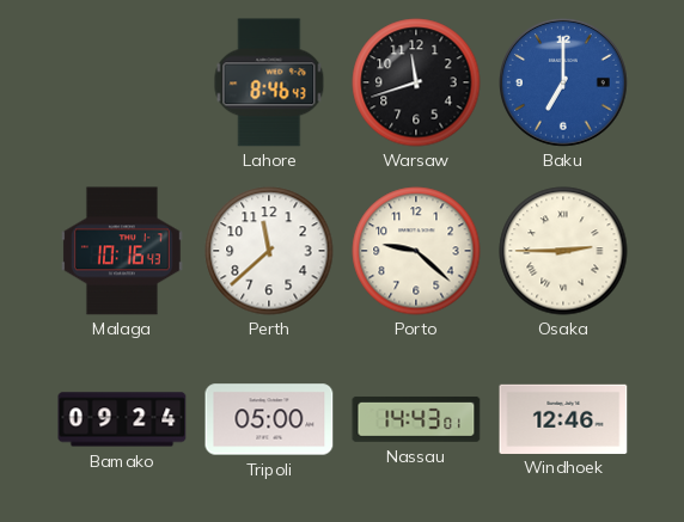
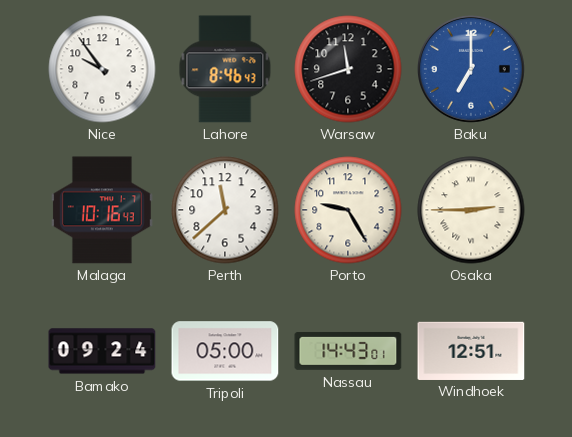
Nice: none -> 9:54
Porto: 9:22 -> 9:25
Windhoek: 12:46 -> 12:51
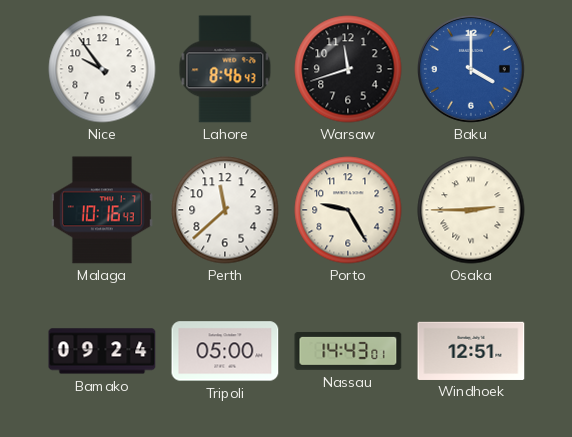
Baku: 7:00 -> 4:00
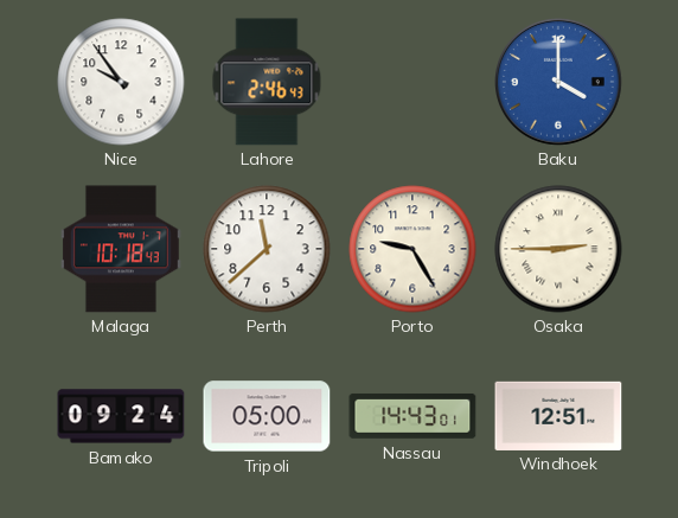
Lahore: 8:46 -> 2:46
Warsaw: 11:42 -> none
Malaga: 10:16 -> 10:18
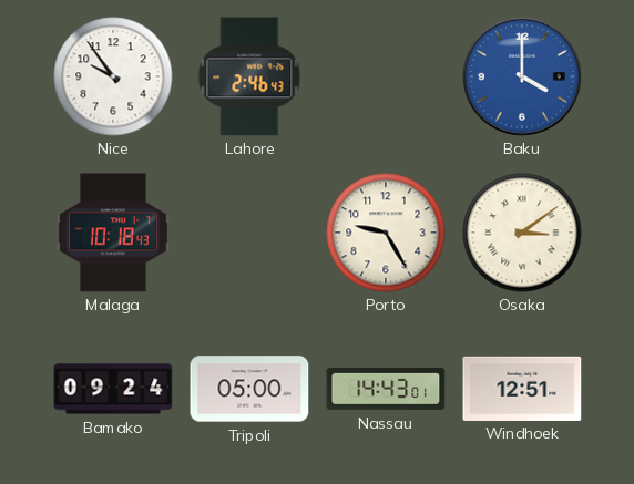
Perth: 11:38 -> none
Osaka: 2:45 -> 3:09
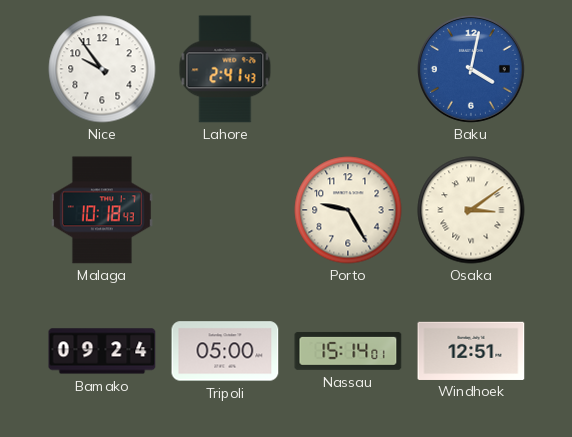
Lahore: 2:46 -> 2:41
Baku: 4:00 -> 4:02
Nassau: 14:43 -> 15:14
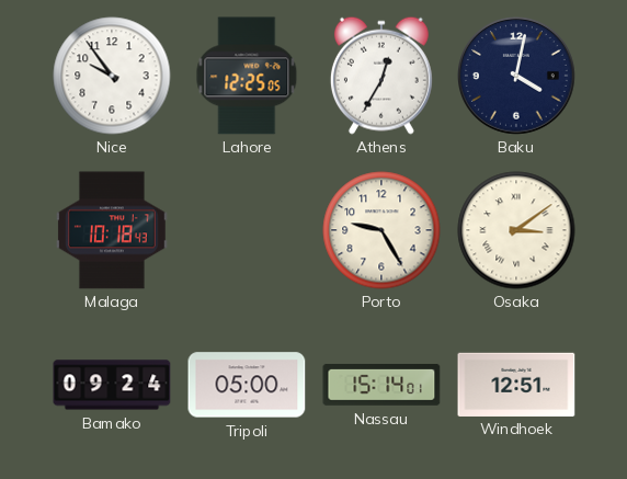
Lahore: 2:41 -> 12:25
Athens: none -> 12:35
Baku dial: blue -> navy
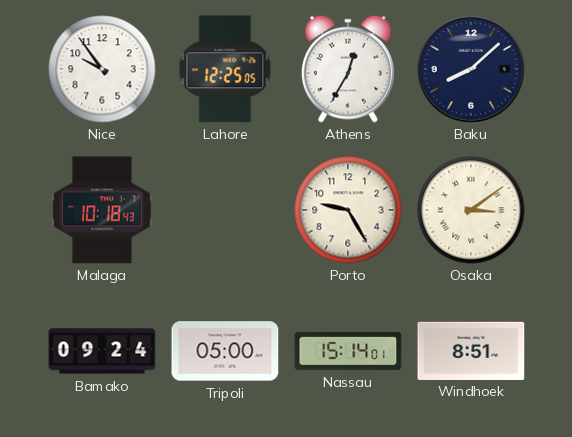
Baku: 4:02 -> 8:08
Windhoek: 12:51 -> 8:51
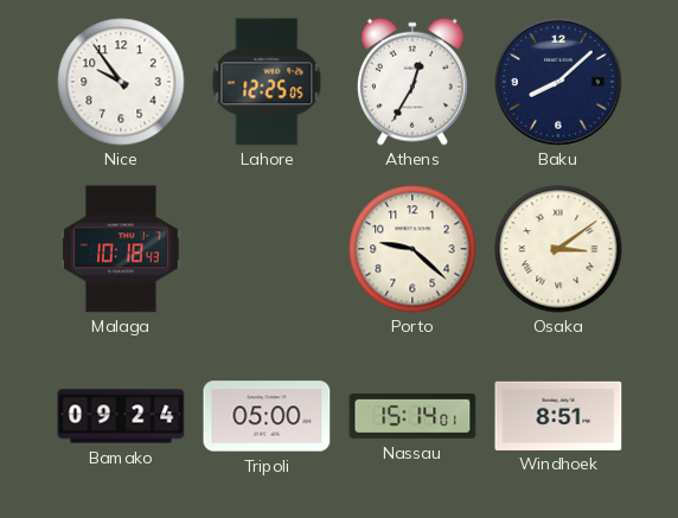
Porto: 9:25 -> 9:22
